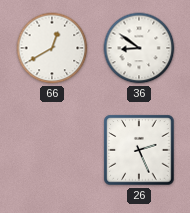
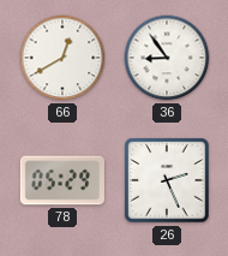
36: 8:51 -> 8:54
78: none -> 05:29
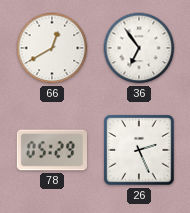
36: 8:54 -> 6:54
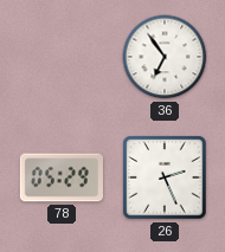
66: 12:40 -> none
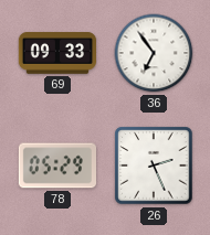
69: none -> 09:33
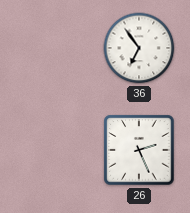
69: 09:33 -> none
78: 05:29 -> none
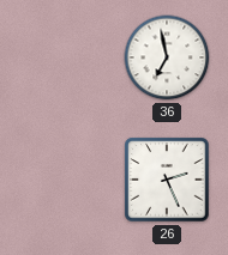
36: 6:54 -> 6:58
